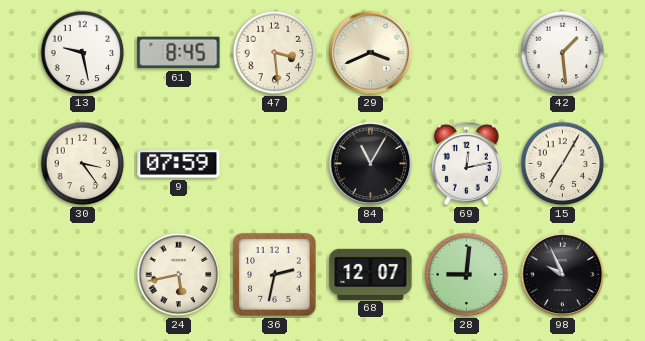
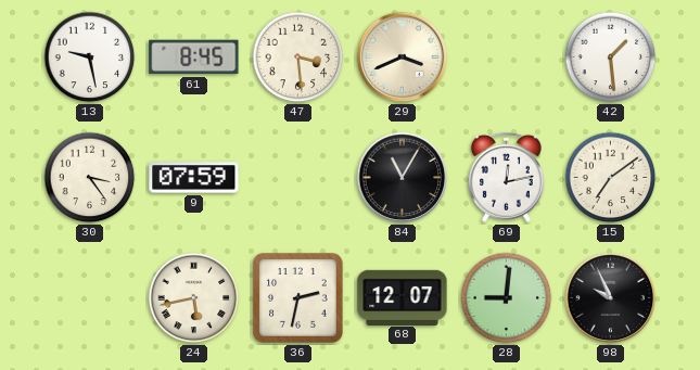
15: 7:05 -> 7:09
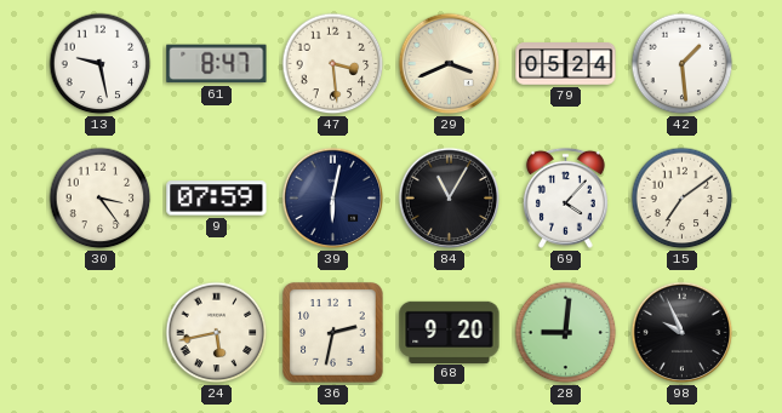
61: 8:45 -> 8:47
79: none -> 05:24
39: none -> 6:02
69: 12:13 -> 4:07
68: 12:07 -> 9:20
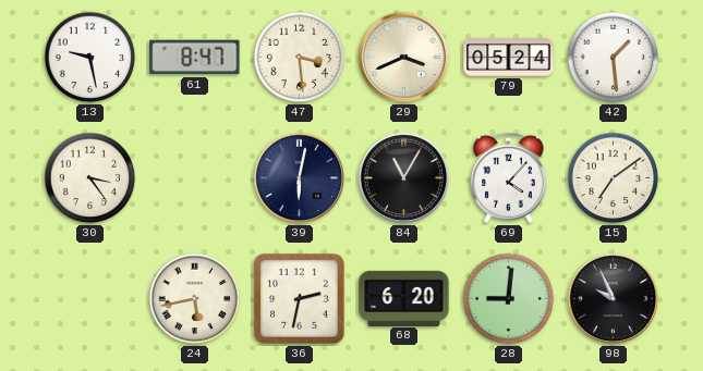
9: 07:59 -> none
68: 9:20 -> 6:20
